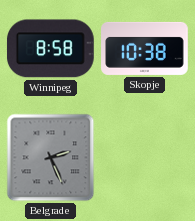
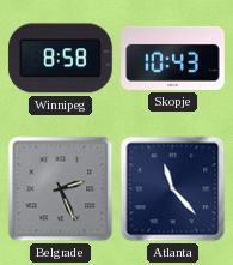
Skopje: 10:38 -> 10:43
Atlanta: none -> 11:23
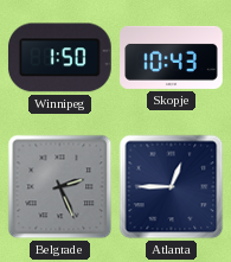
Winnipeg: 8:58 -> 1:50
Atlanta: 11:23 -> 12:45
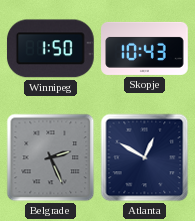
Atlanta: 12:45 -> 12:50
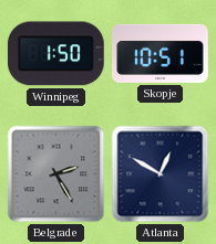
Skopje: 10:43 -> 10:51
Belgrade: 2:26 -> 2:25
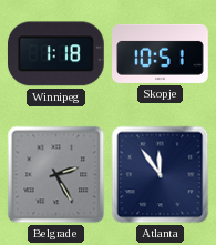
Winnipeg: 1:50 -> 1:18
Atlanta: 12:50 -> 11:54
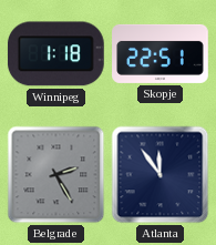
Skopje: 10:51 -> 22:51
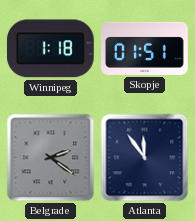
Skopje: 22:51 -> 01:51
Belgrade: 2:25 -> 2:21
